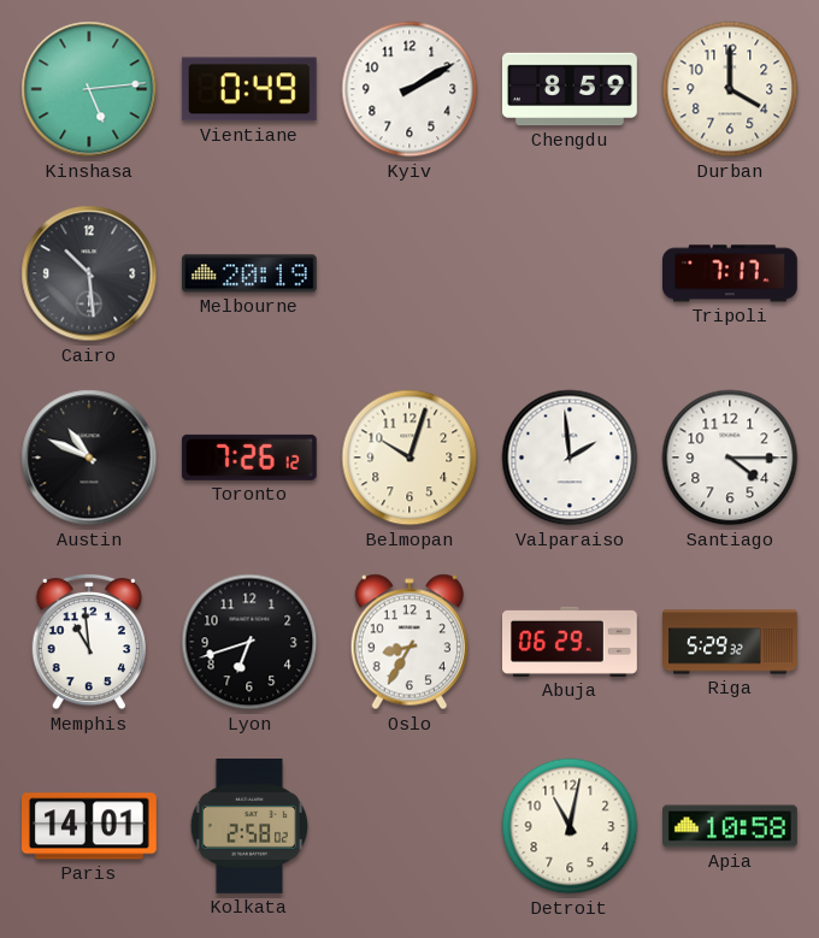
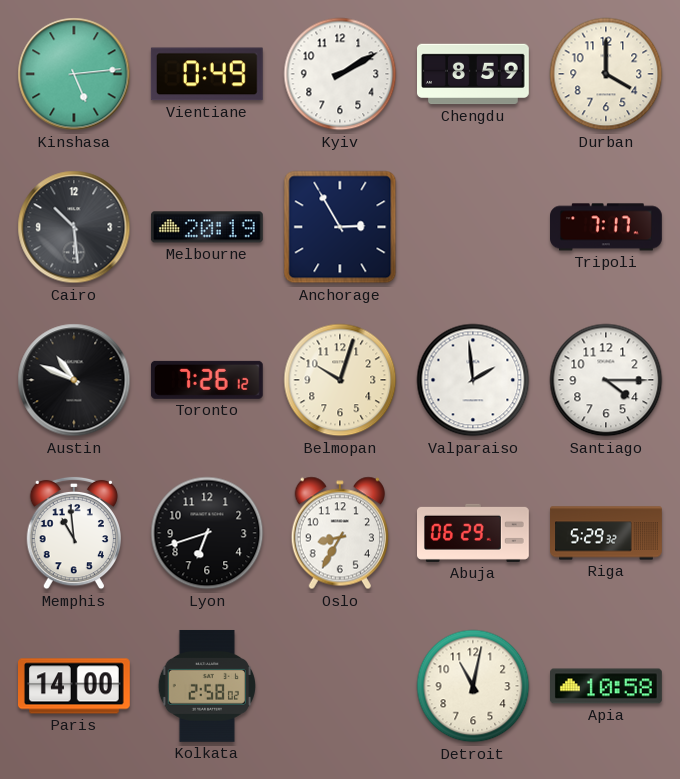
Anchorage: none -> 2:55
Paris: 14:01 -> 14:00
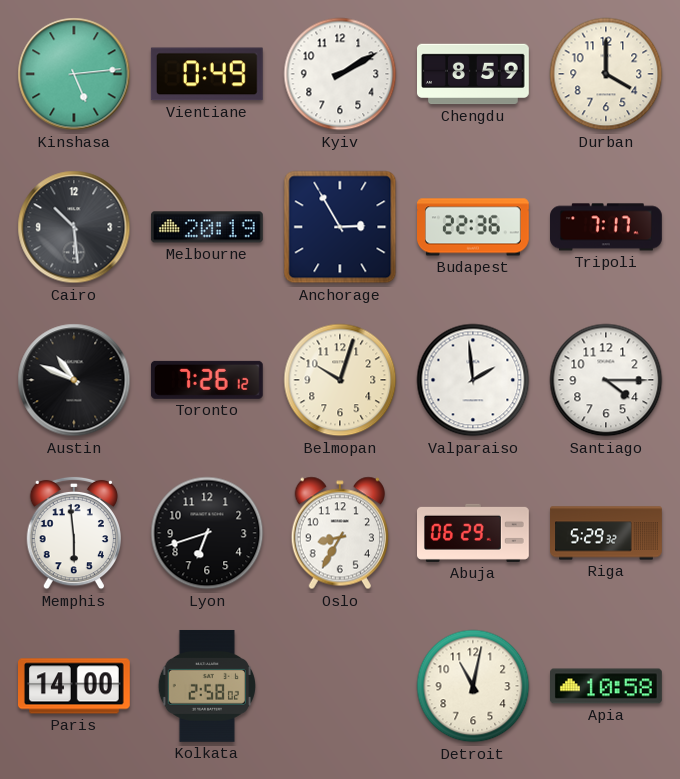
Budapest: none -> 22:36
Memphis: 10:59 -> 5:59
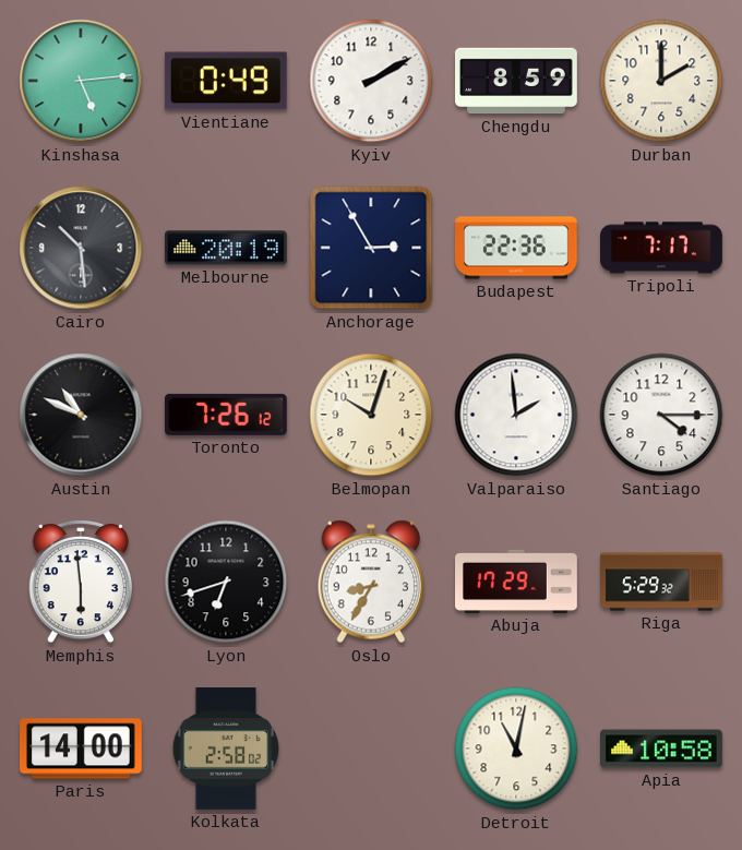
Durban: 4:00 -> 2:00
Abuja: 06:29 -> 17:29
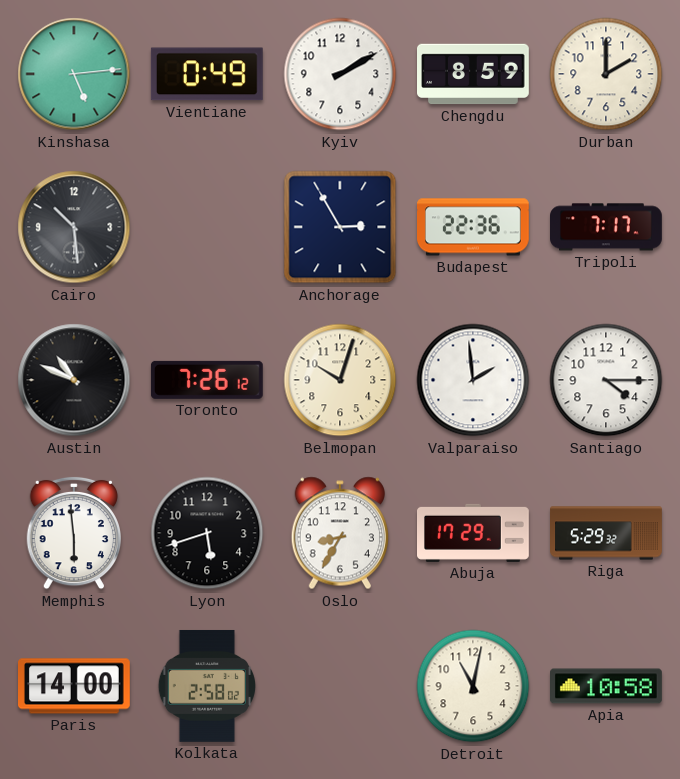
Melbourne: 20:19 -> none
Lyon: 6:42 -> 5:42
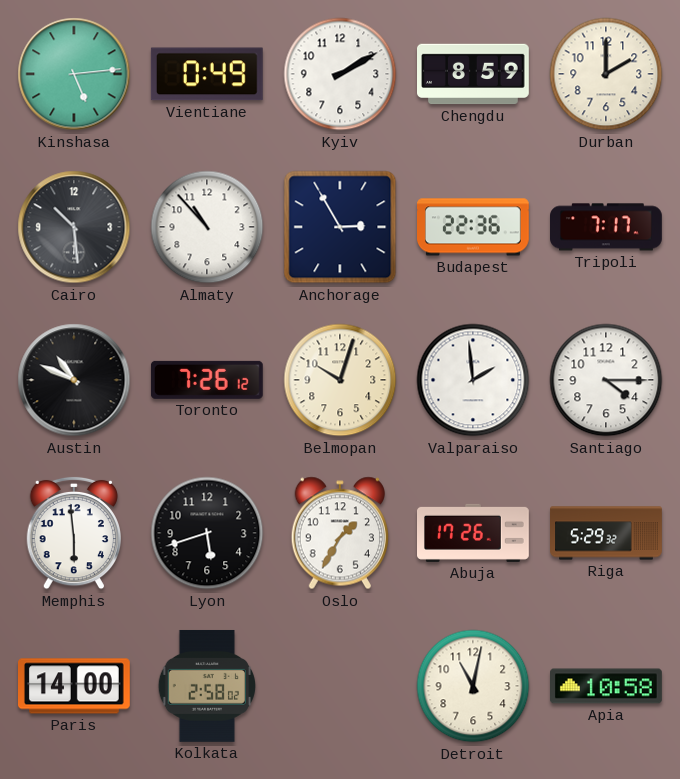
Almaty: none -> 10:53
Oslo: 8:35 -> 1:35
Abuja: 17:29 -> 17:26
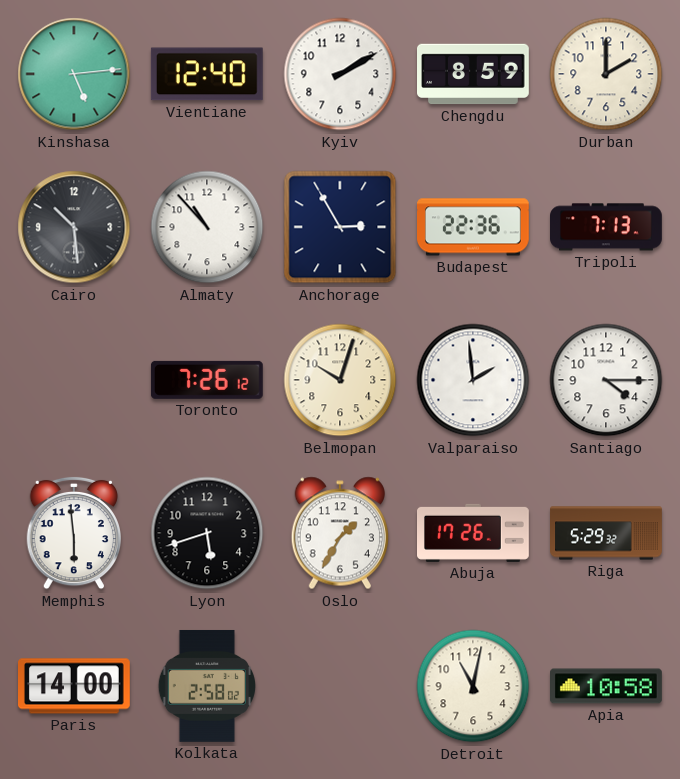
Vientiane: 0:49 -> 12:40
Tripoli: 7:17 -> 7:13
Austin: 10:49 -> none
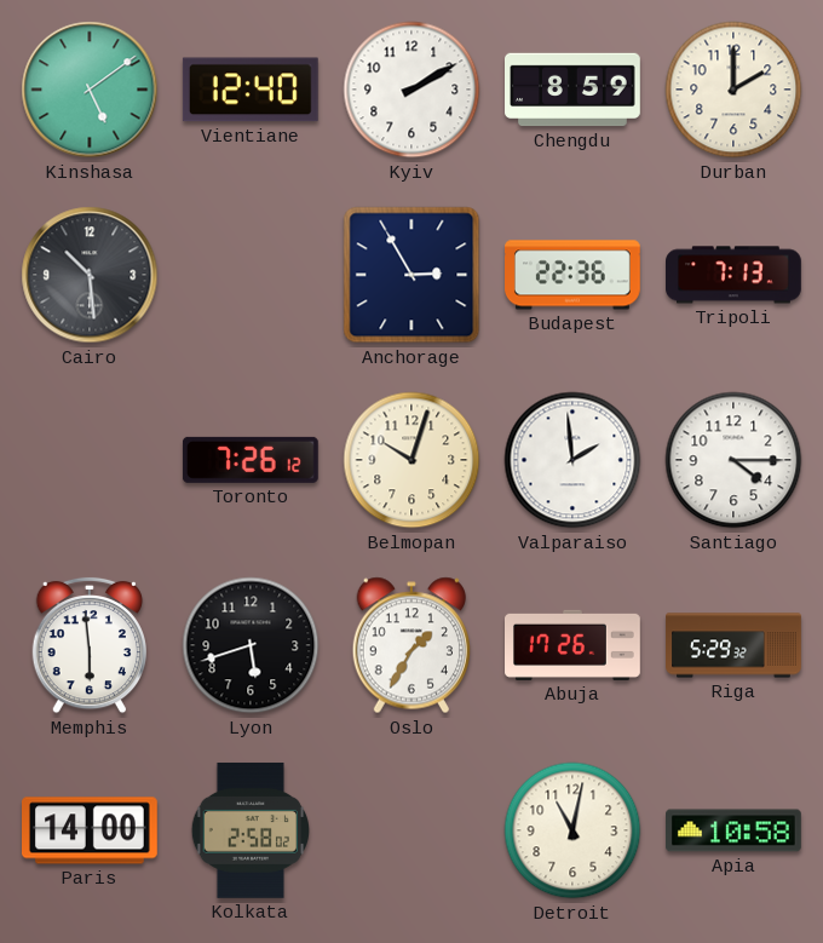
Kinshasa: 5:14 -> 5:09
Almaty: 10:53 -> none
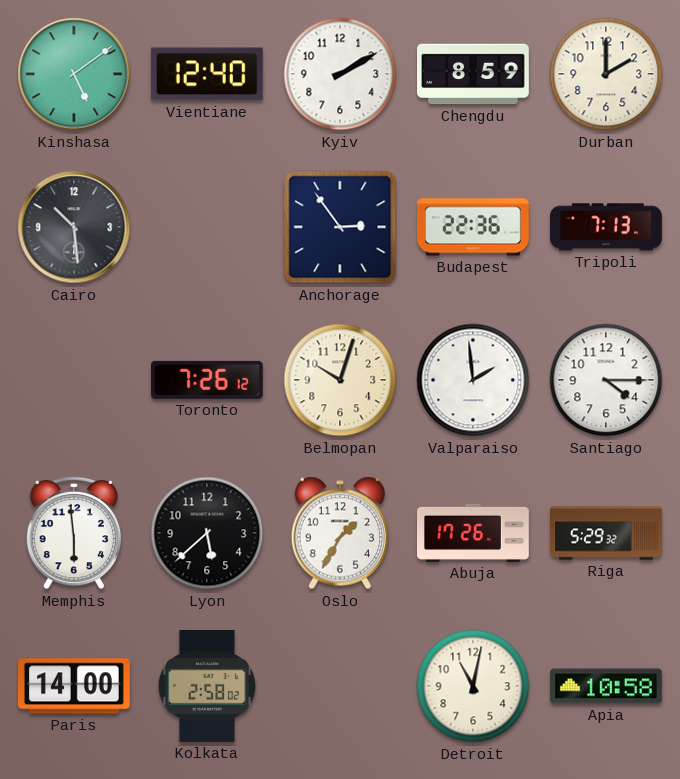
Anchorage: 2:55 -> 2:54
Lyon: 5:42 -> 5:38
